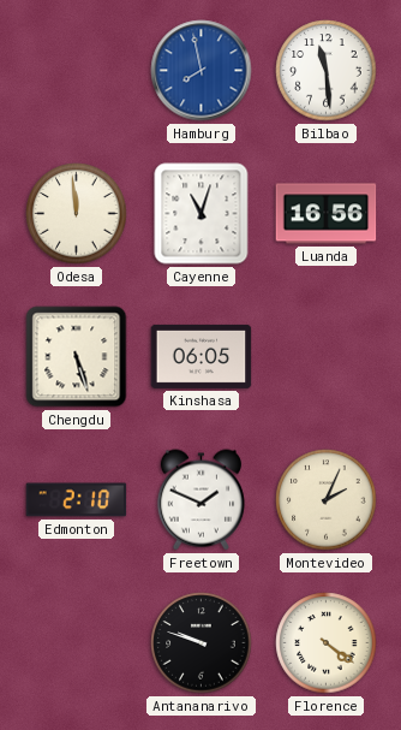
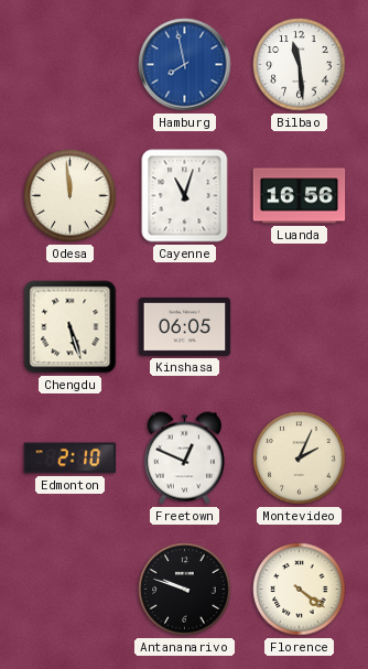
Freetown: 1:49 -> 12:49
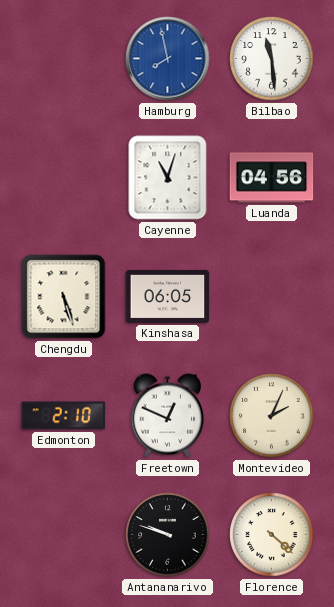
Odesa: 11:59 -> none
Luanda: 16:56 -> 04:56
Florence: 4:21 -> 4:22
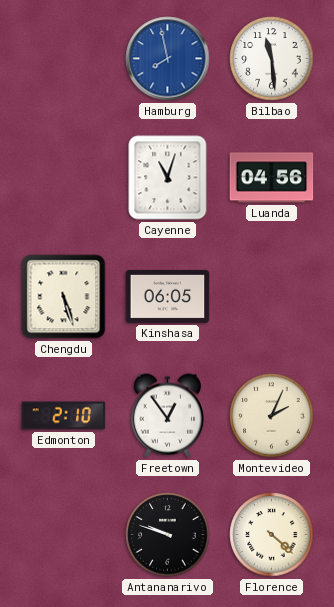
Freetown: 12:49 -> 12:54
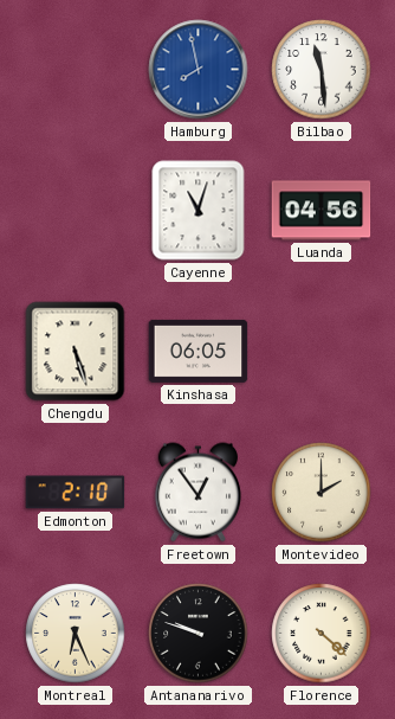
Montevideo: 2:04 -> 2:00
Montreal: none -> 6:26
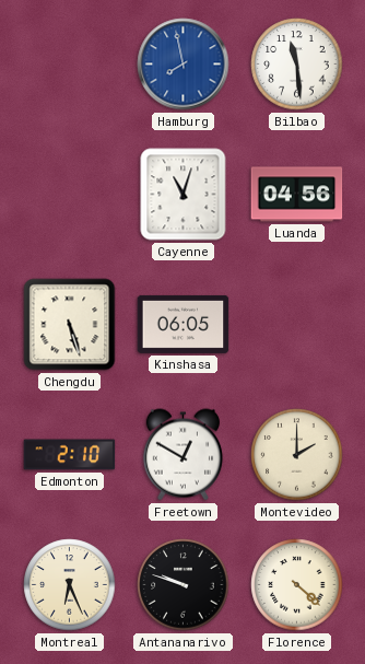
Freetown: 12:54 -> 12:50
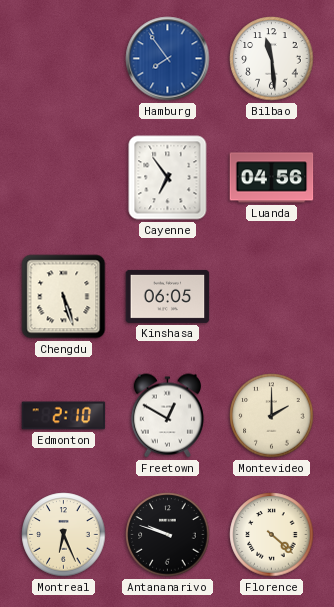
Hamburg: 7:58 -> 7:54
Cayenne: 11:03 -> 6:54
